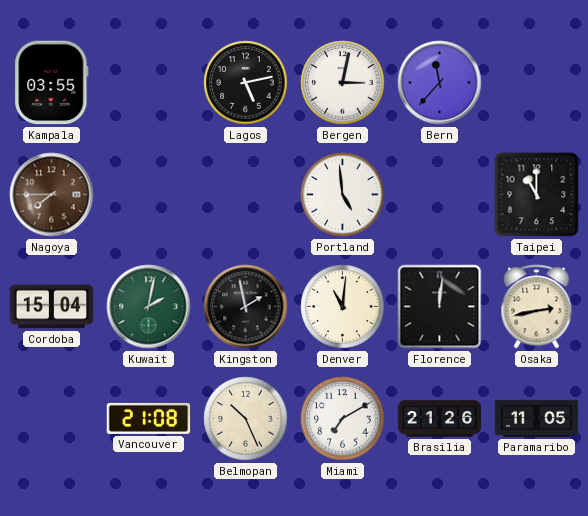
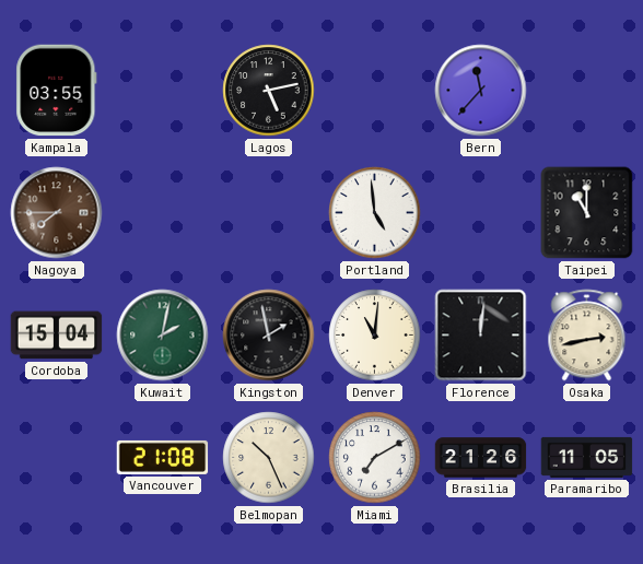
Bergen: 3:02 -> none
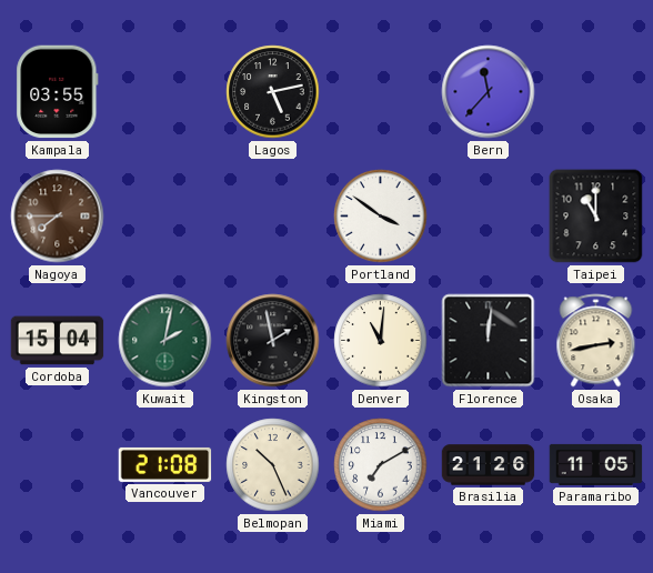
Portland: 4:59 -> 3:51
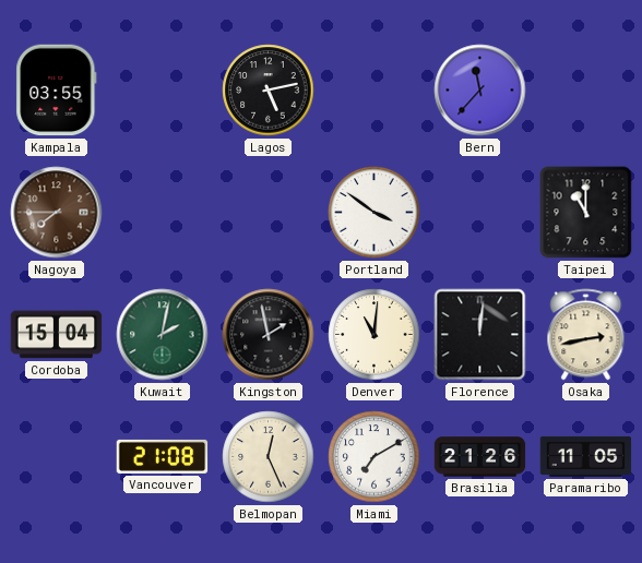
Belmopan: 10:26 -> 12:26
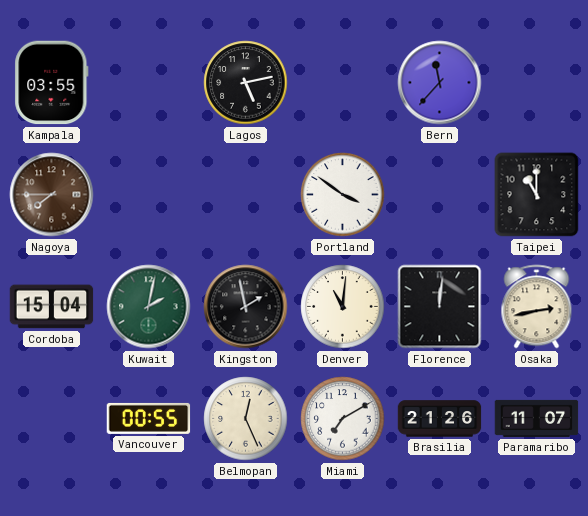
Vancouver: 21:08 -> 00:55
Paramaribo: 11:05 -> 11:07
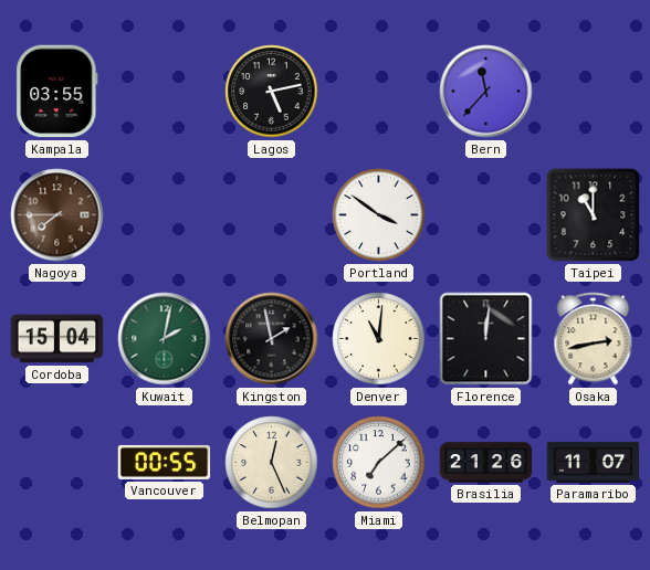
Miami: 7:10 -> 7:08
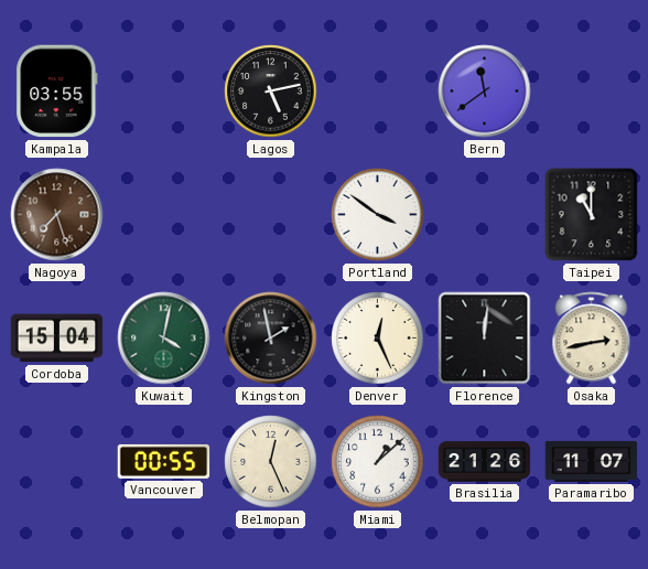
Bern: 11:37 -> 11:39
Nagoya: 7:45 -> 7:27
Kuwait: 2:02 -> 4:02
Denver: 11:01 -> 12:26
Miami: 7:08 -> 1:08
